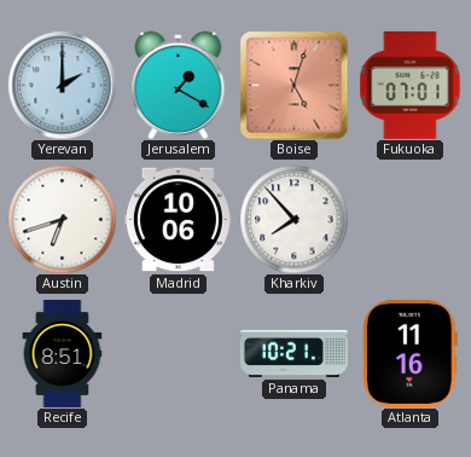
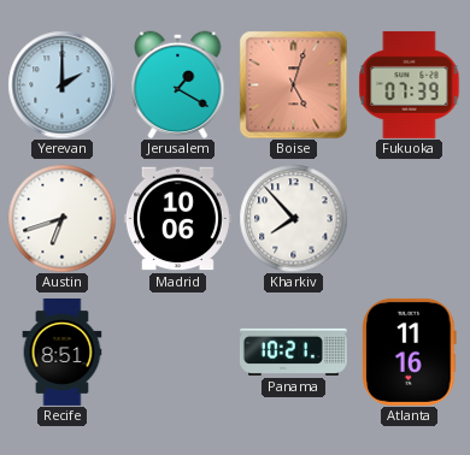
Fukuoka: 07:01 -> 07:39
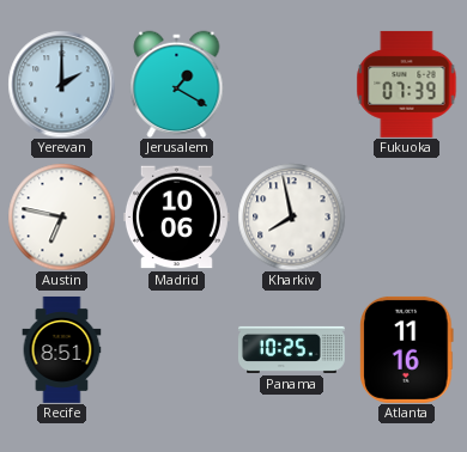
Boise: 5:03 -> none
Austin: 6:42 -> 6:47
Kharkiv: 7:53 -> 7:58
Panama: 10:21 -> 10:25
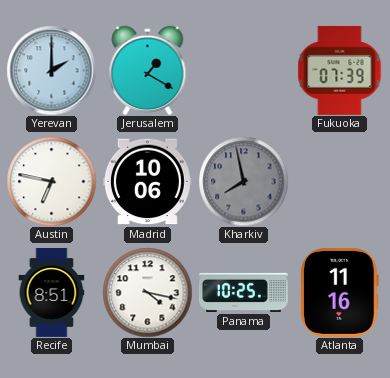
Kharkiv dial: white -> grey
Mumbai: none -> 4:17
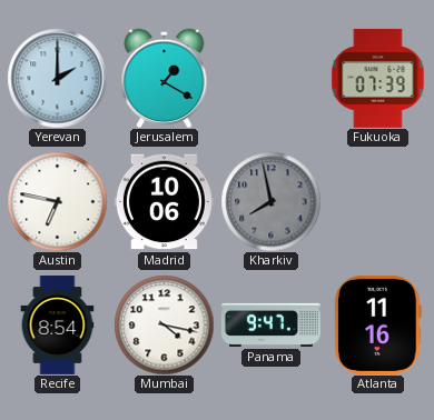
Recife: 8:51 -> 8:54
Panama: 10:25 -> 9:47
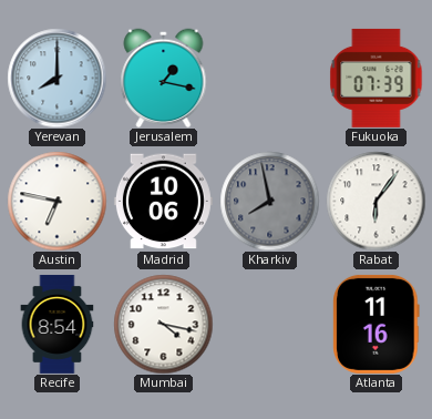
Yerevan: 2:00 -> 8:00
Jerusalem: 1:20 -> 1:17
Rabat: none -> 6:06
Panama: 9:47 -> none
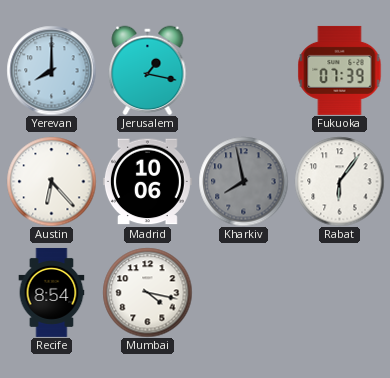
Austin: 6:47 -> 6:23
Atlanta: 11:16 -> none
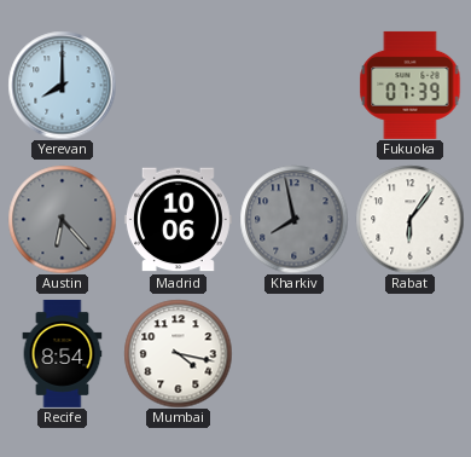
Jerusalem: 1:17 -> none
Austin dial: white -> grey
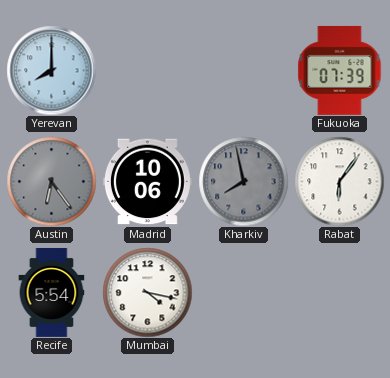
Austin: 6:23 -> 6:24
Recife: 8:54 -> 5:54
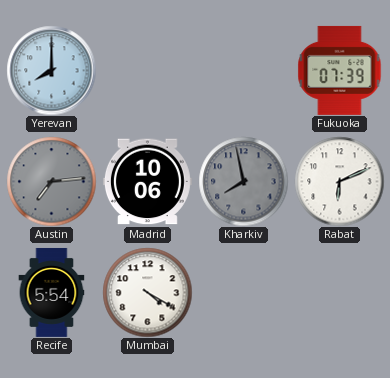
Austin: 6:24 -> 7:14
Rabat: 6:06 -> 6:11
Mumbai: 4:17 -> 4:20
